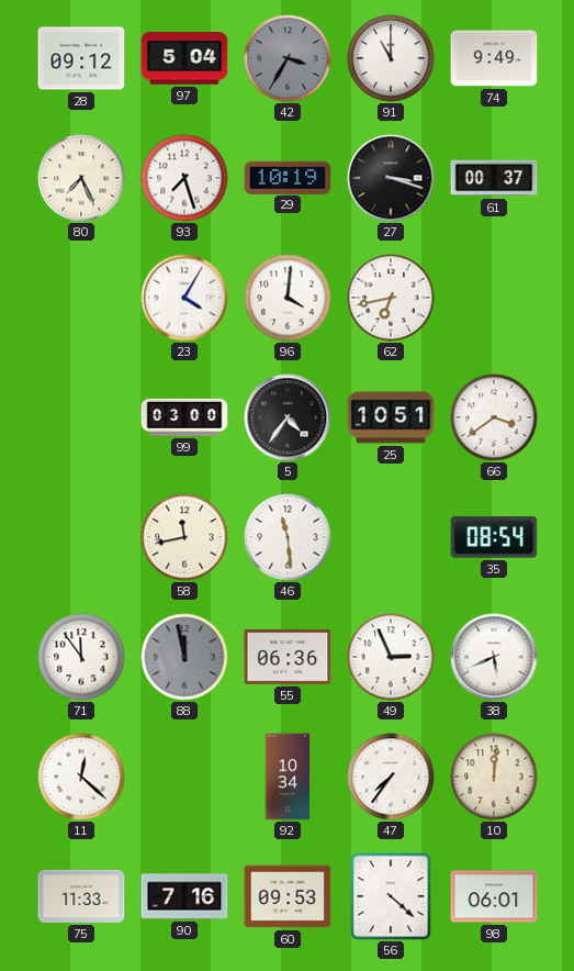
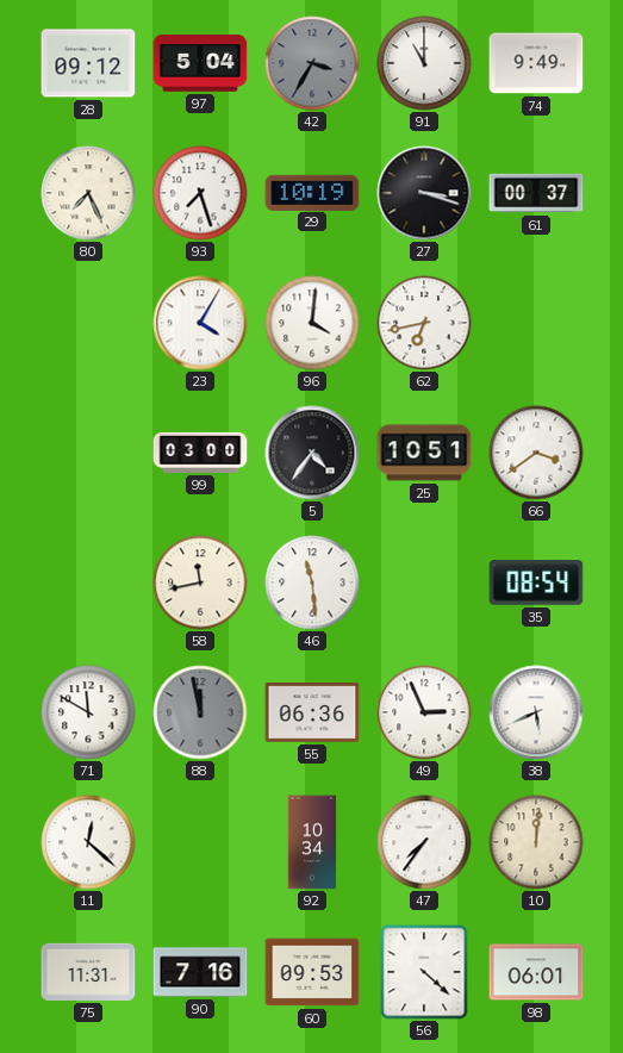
71: 11:54 -> 11:50
75: 11:33 -> 11:31
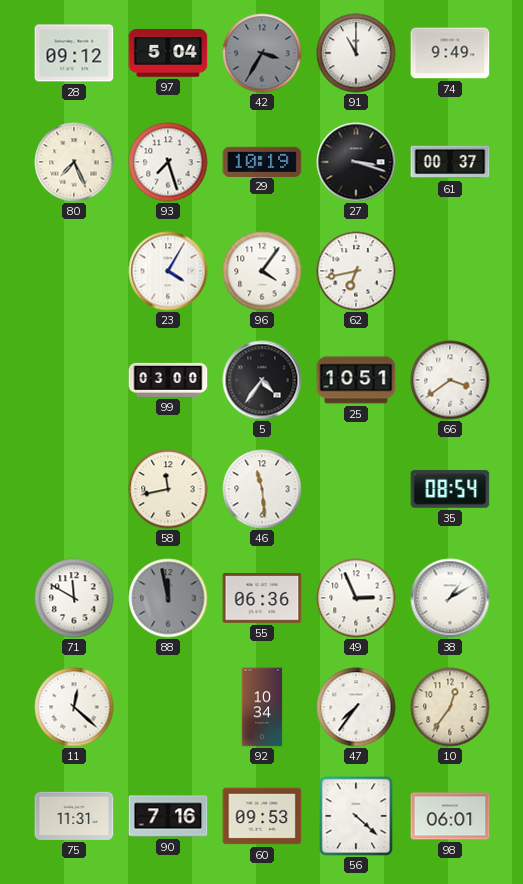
96: 4:01 -> 4:06
38: 5:41 -> 1:10
10: 12:01 -> 12:36
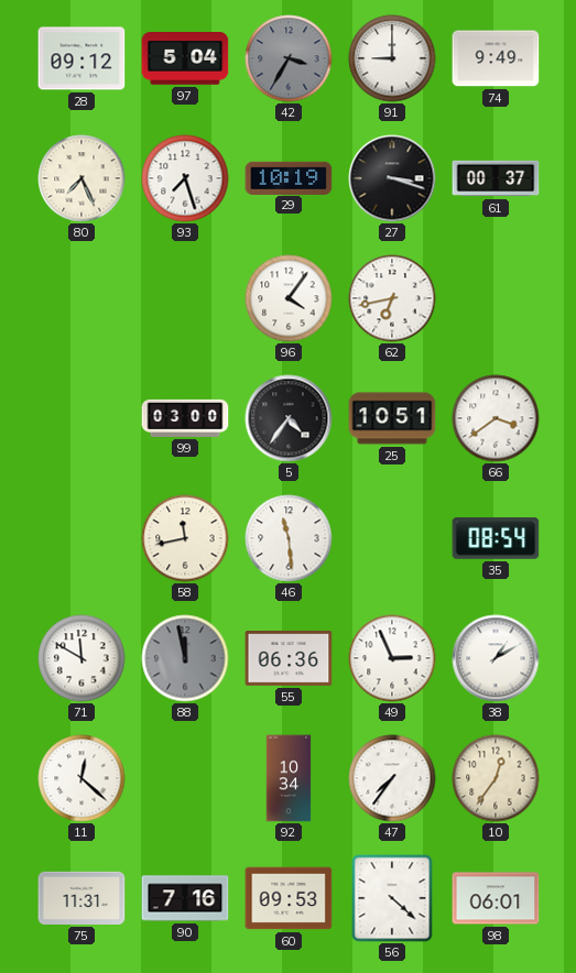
91: 11:00 -> 9:00
23: 4:05 -> none
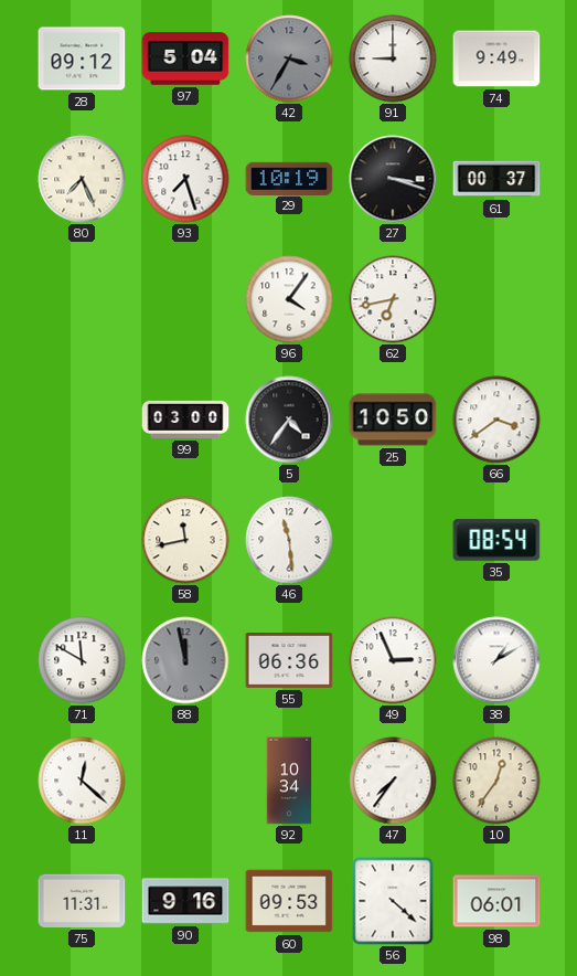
25: 10:51 -> 10:50
90: 7:16 -> 9:16
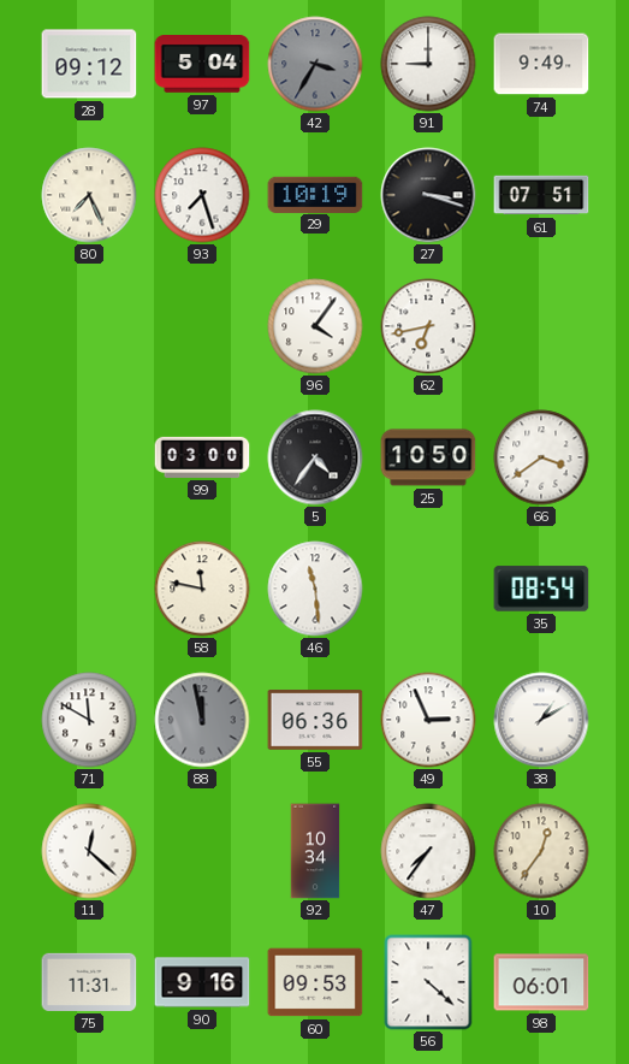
61: 00:37 -> 07:51
58: 11:43 -> 11:47
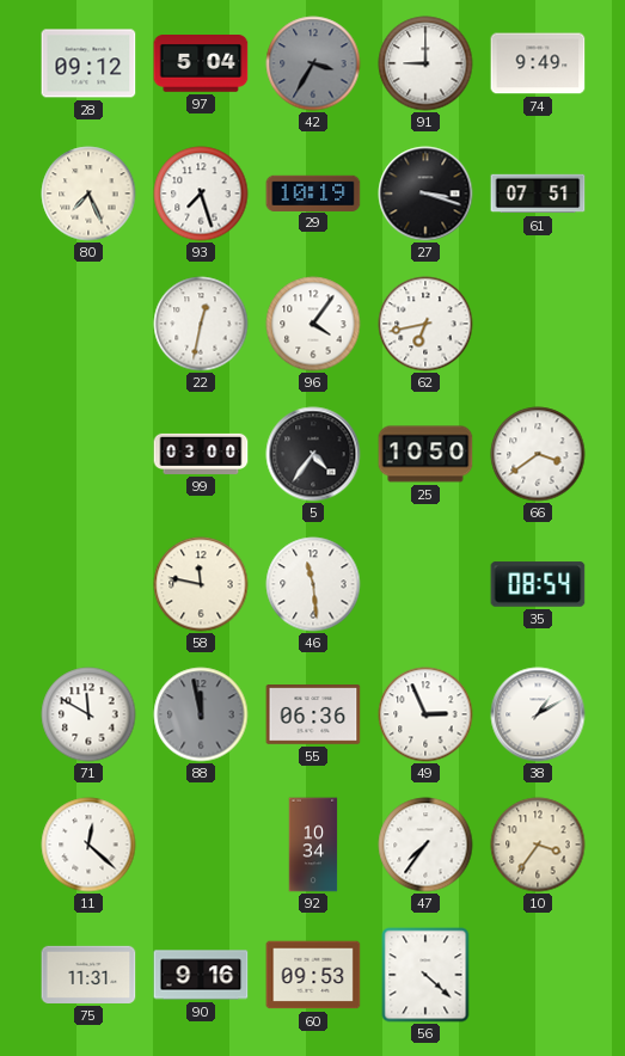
22: none -> 12:32
10: 12:36 -> 3:36
98: 06:01 -> none
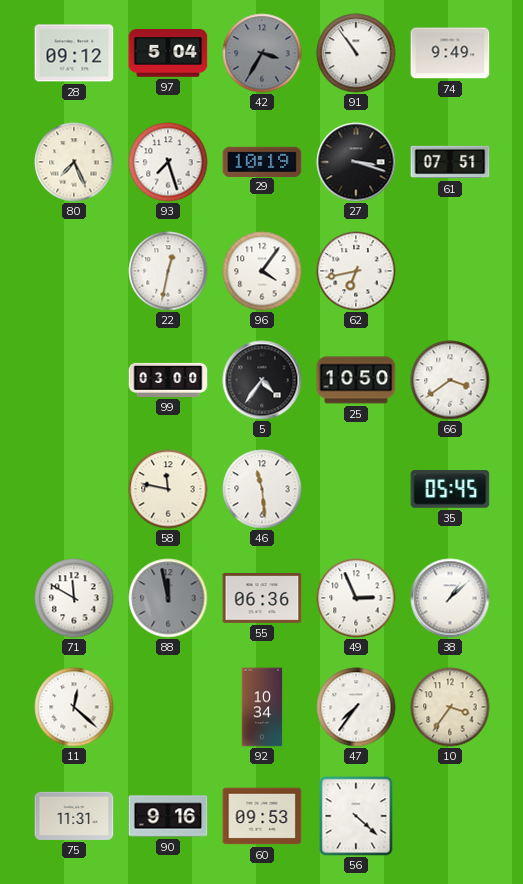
91: 9:00 -> 10:54
35: 08:54 -> 05:45
38: 1:10 -> 1:08
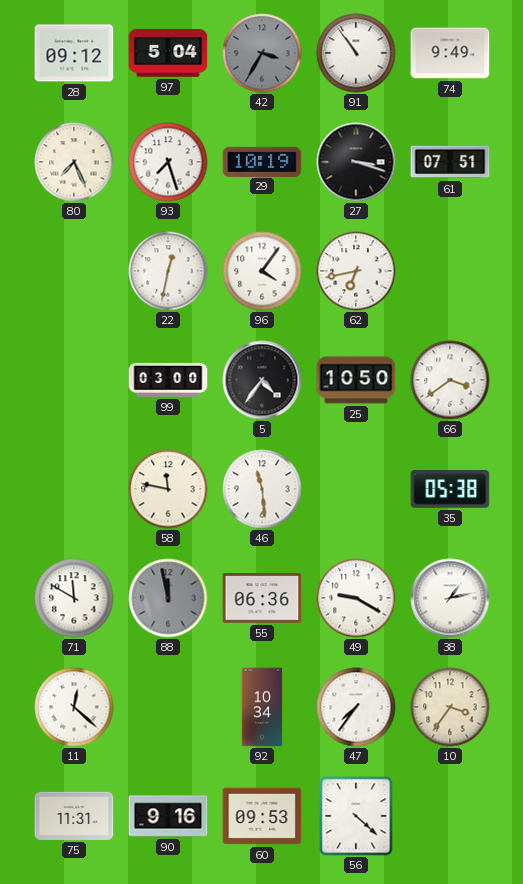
35: 05:45 -> 05:38
49: 2:56 -> 9:20
38: 1:08 -> 1:13
